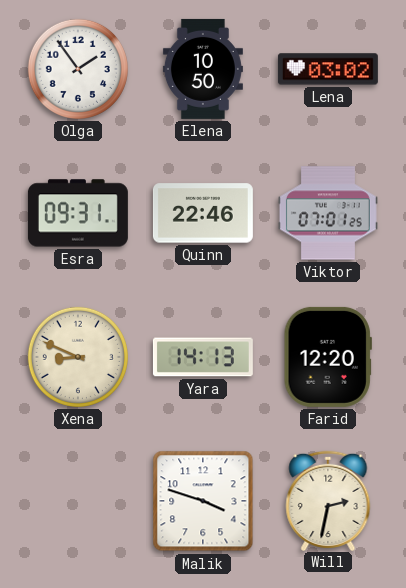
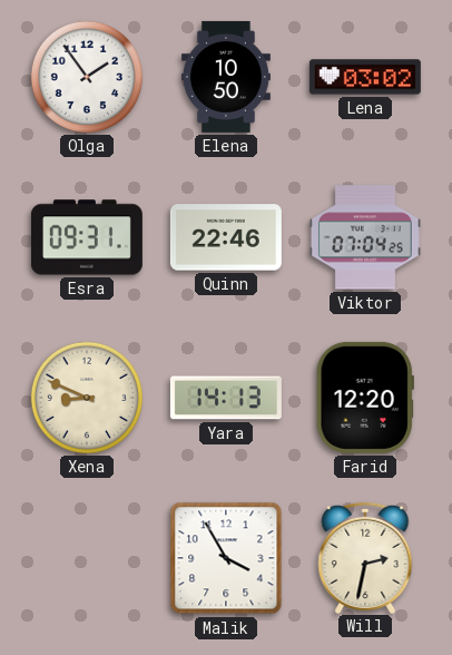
Viktor: 07:01 -> 07:04
Malik: 3:48 -> 3:55
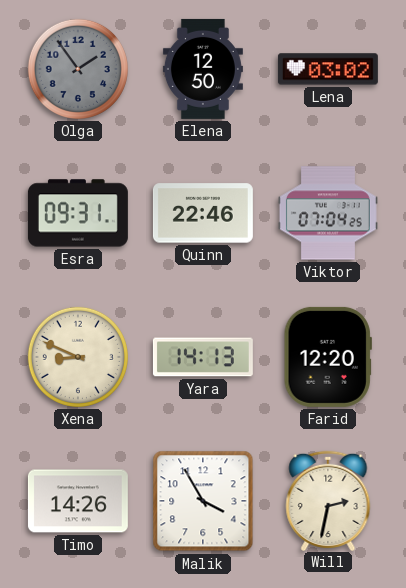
Olga dial: white -> grey
Elena: 10:50 -> 12:50
Timo: none -> 14:26
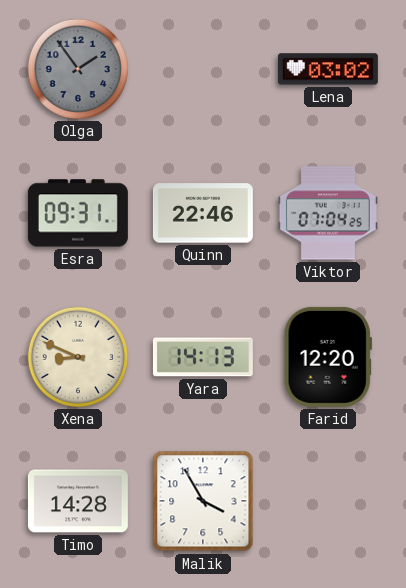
Elena: 12:50 -> none
Timo: 14:26 -> 14:28
Will: 2:32 -> none
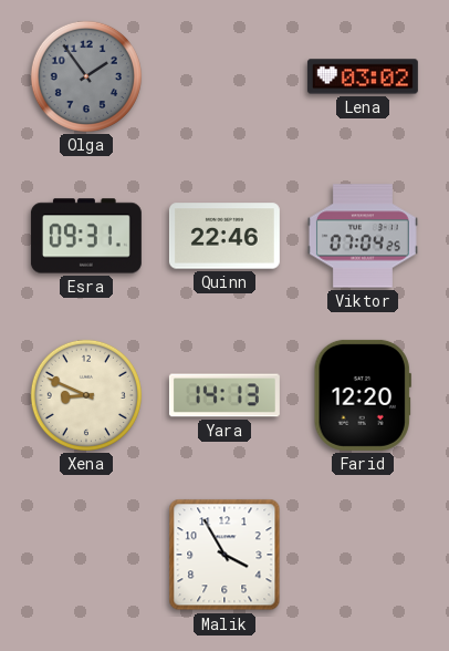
Timo: 14:28 -> none
